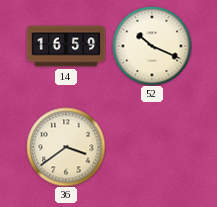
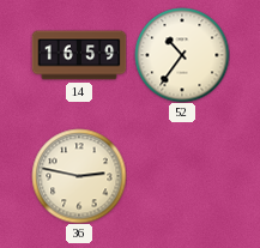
52: 10:19 -> 10:36
36: 3:39 -> 2:47
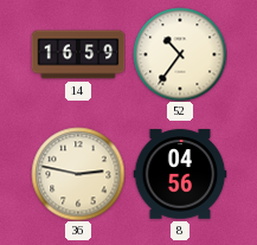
8: none -> 04:56
